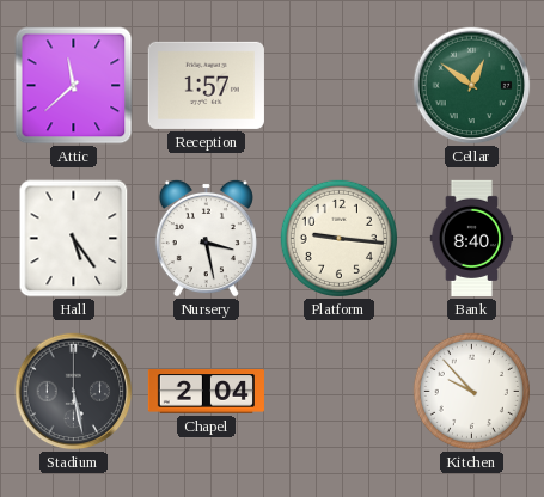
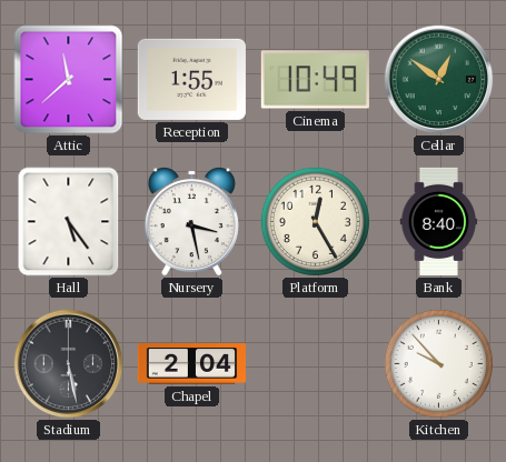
Reception: 1:57 -> 1:55
Cinema: none -> 10:49
Platform: 9:16 -> 12:25
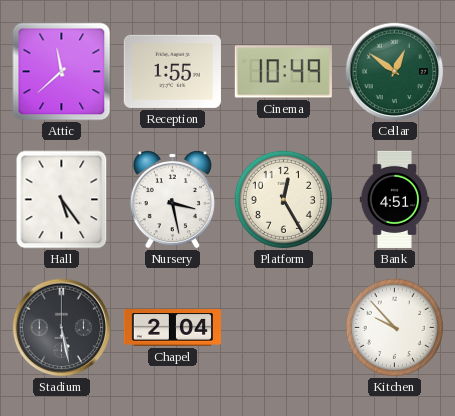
Bank: 8:40 -> 4:51
